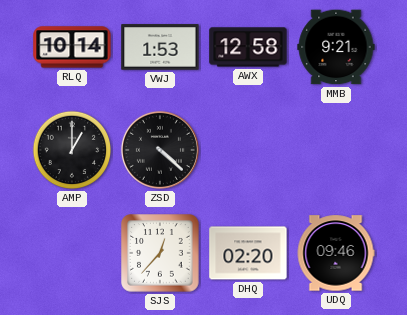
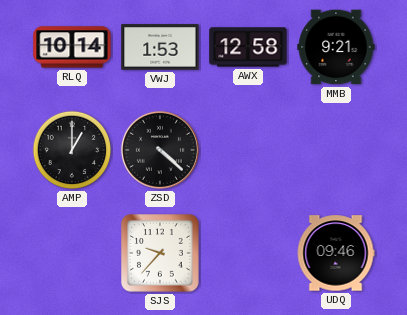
SJS: 12:37 -> 9:37
DHQ: 02:20 -> none
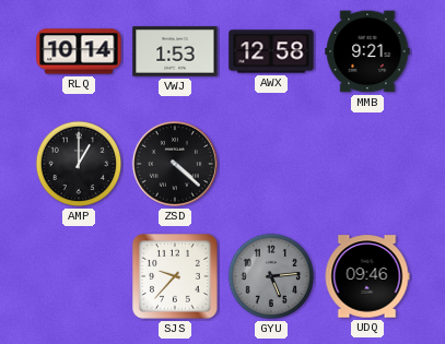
GYU: none -> 5:14
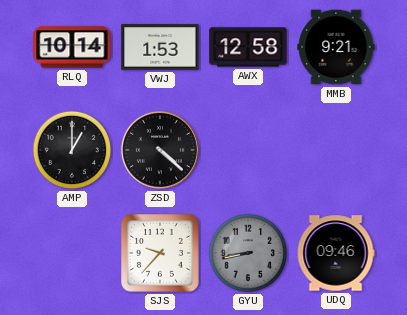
GYU: 5:14 -> 8:43
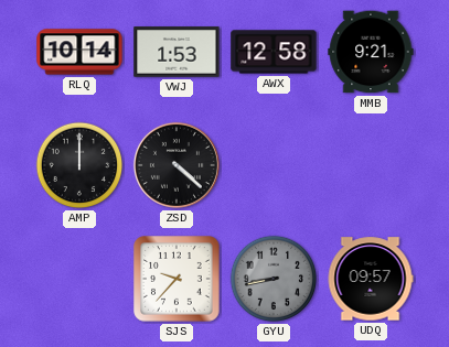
AMP: 1:00 -> 12:00
UDQ: 09:46 -> 09:57
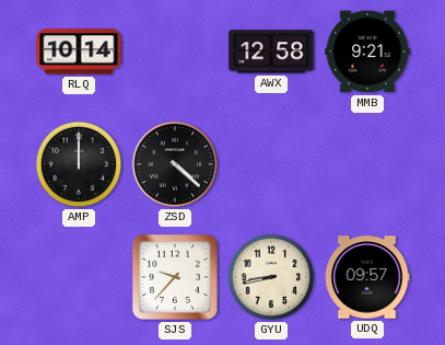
VWJ: 1:53 -> none
GYU dial: grey -> cream
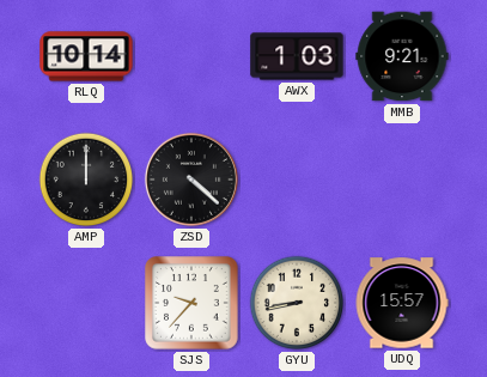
AWX: 12:58 -> 1:03
UDQ: 09:57 -> 15:57
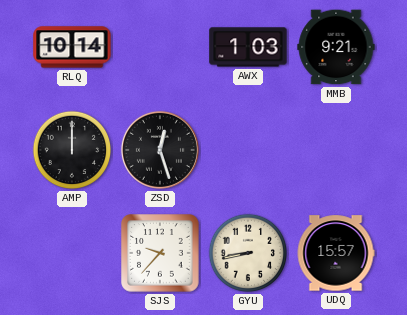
ZSD: 4:22 -> 12:27
